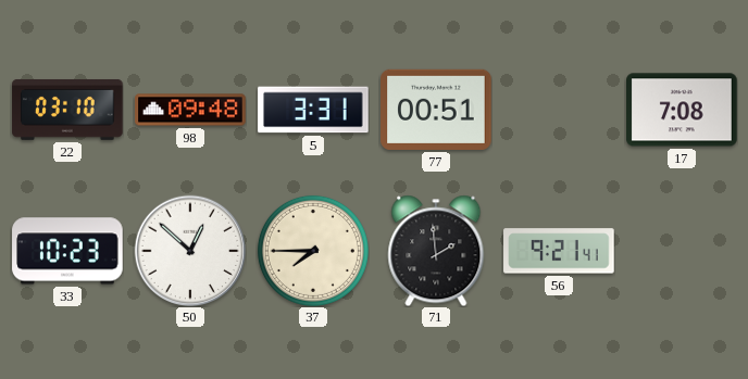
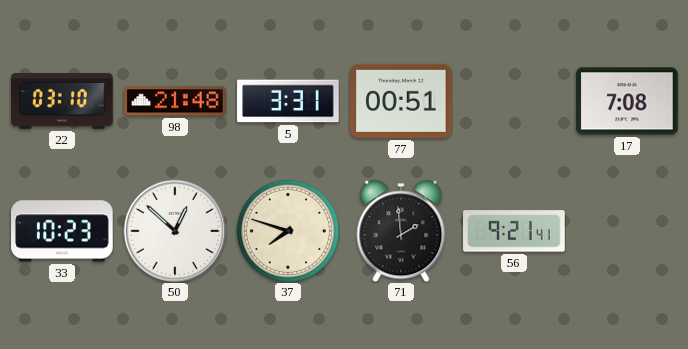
98: 09:48 -> 21:48
37: 7:45 -> 7:48
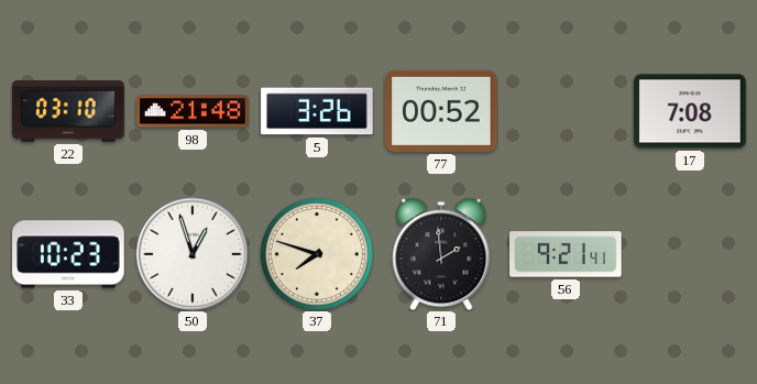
5: 3:31 -> 3:26
77: 00:51 -> 00:52
50: 12:52 -> 12:57
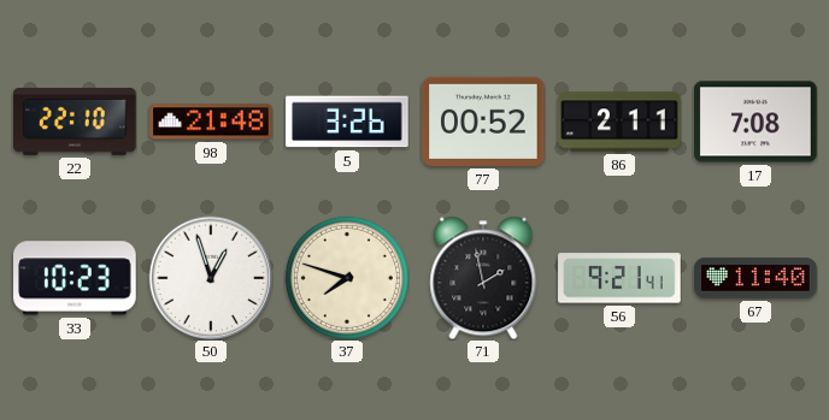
22: 03:10 -> 22:10
86: none -> 2:11
71: 1:59 -> 1:58
67: none -> 11:40
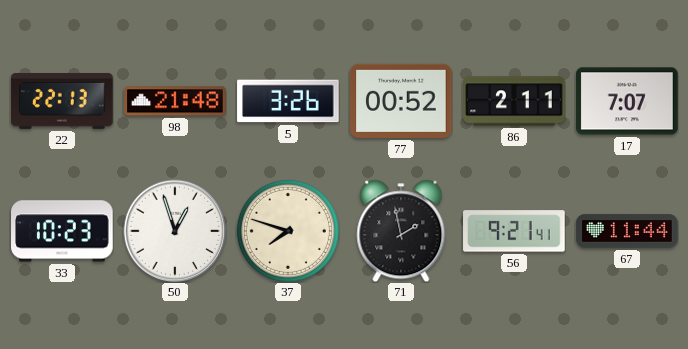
22: 22:10 -> 22:13
17: 7:08 -> 7:07
67: 11:40 -> 11:44
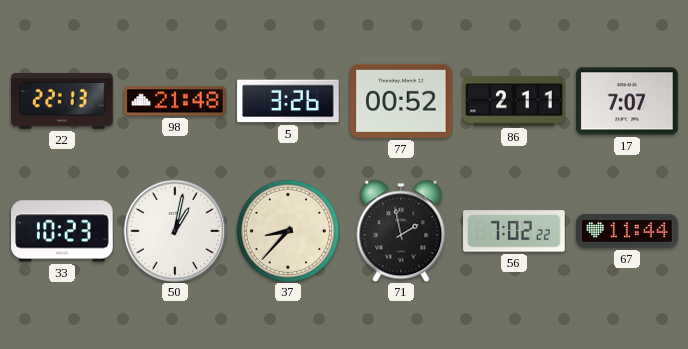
50: 12:57 -> 1:02
37: 7:48 -> 8:37
56: 9:21 -> 7:02
